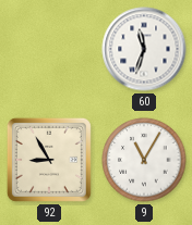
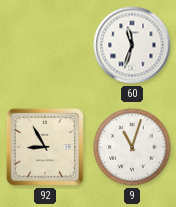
9: 11:05 -> 11:03
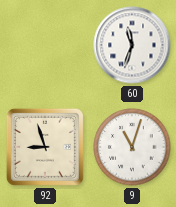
92: 8:55 -> 8:57
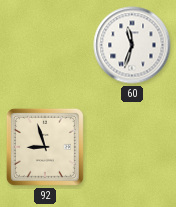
9: 11:03 -> none
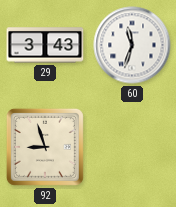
29: none -> 3:43
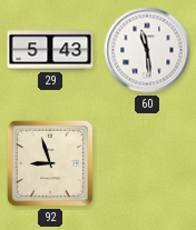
29: 3:43 -> 5:43
60: 11:33 -> 11:29
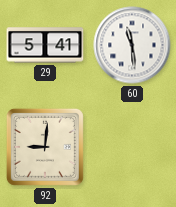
29: 5:43 -> 5:41
92: 8:57 -> 9:01
